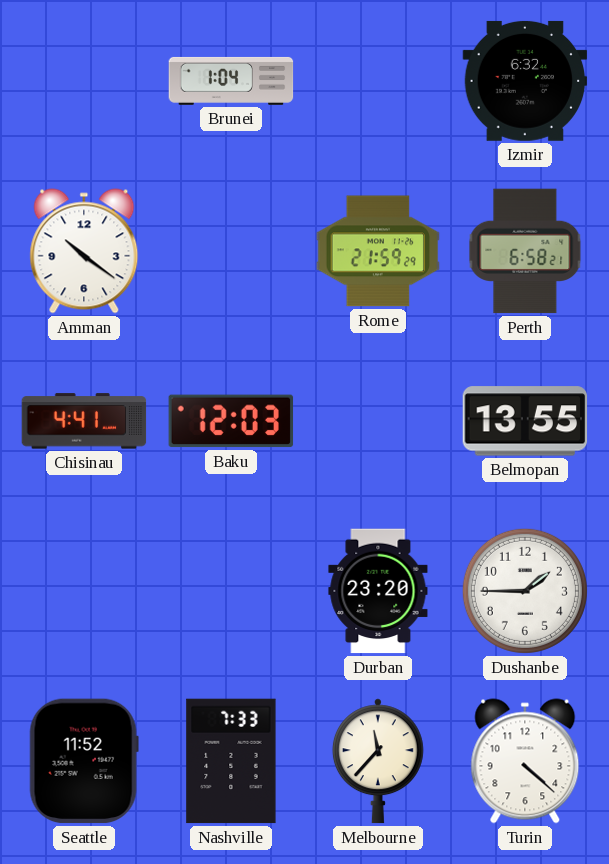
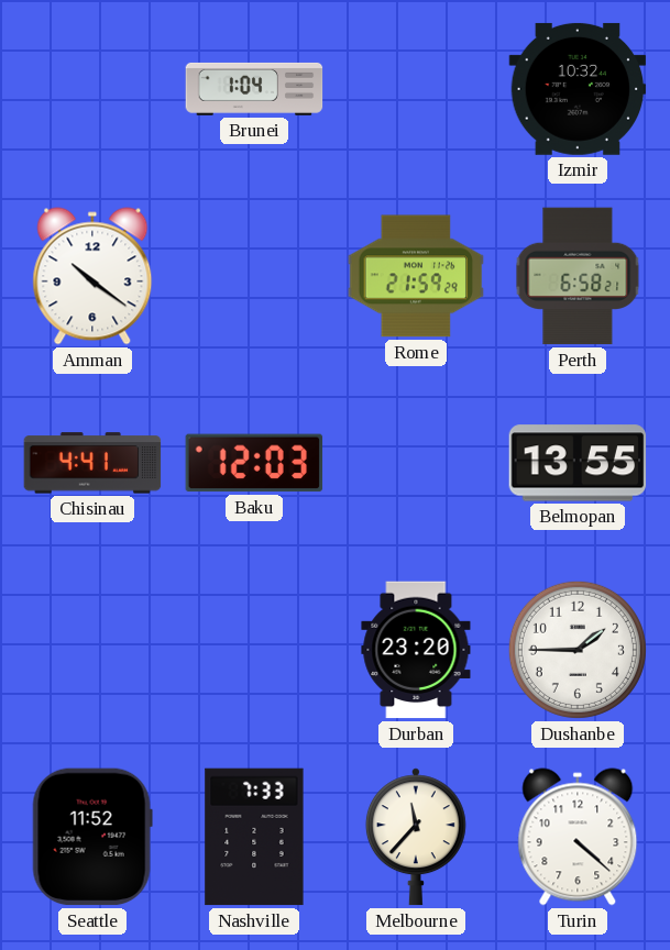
Izmir: 6:32 -> 10:32
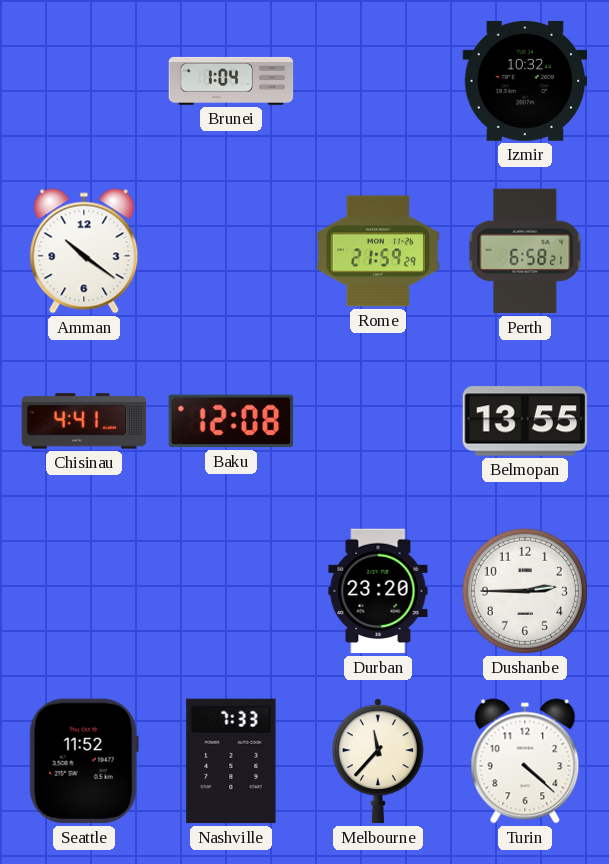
Baku: 12:03 -> 12:08
Dushanbe: 1:45 -> 2:45
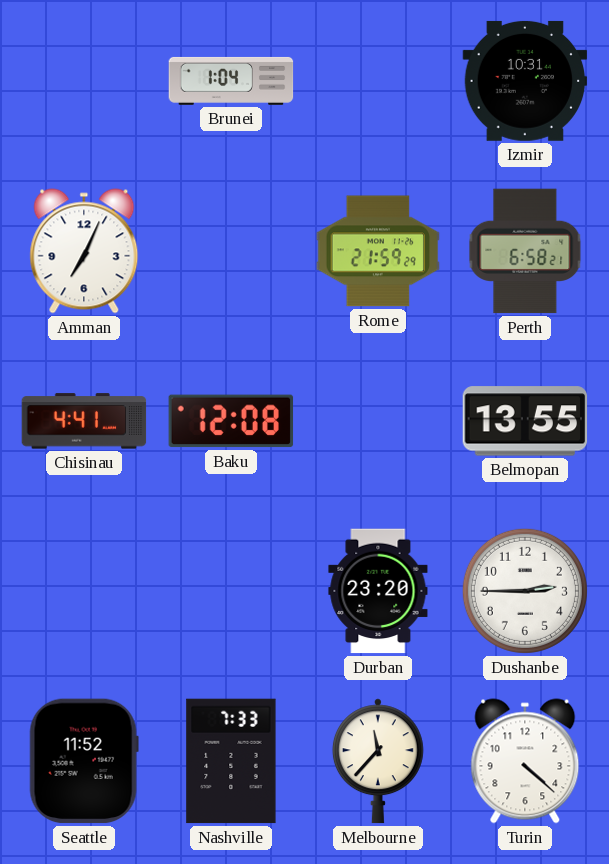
Izmir: 10:32 -> 10:31
Amman: 10:21 -> 7:04
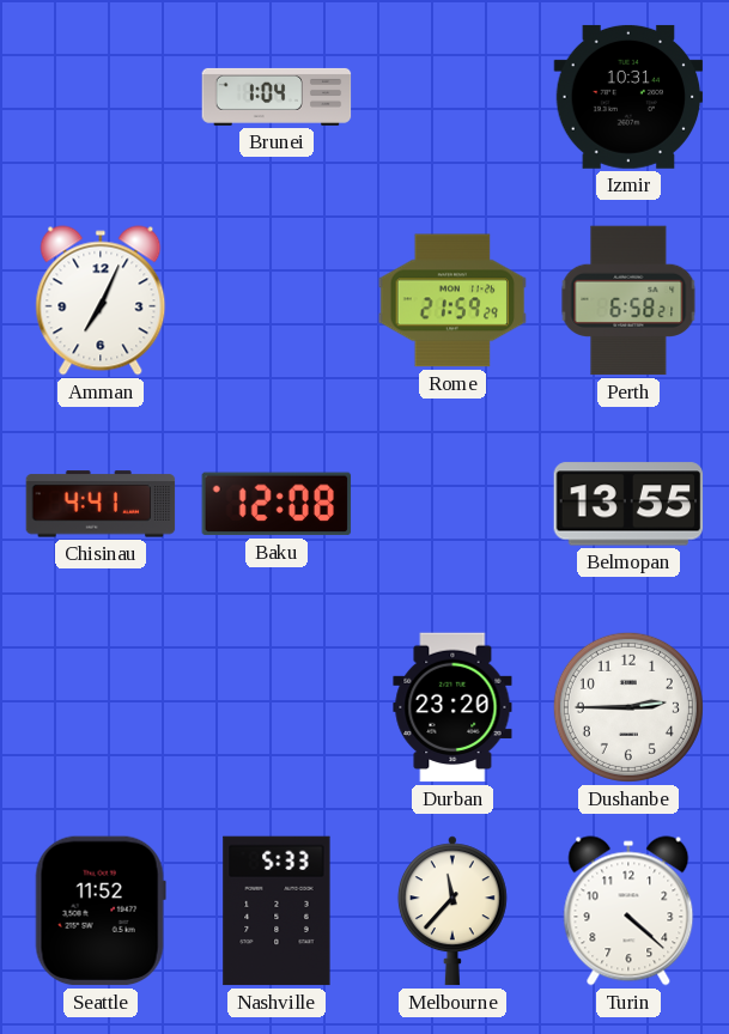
Nashville: 7:33 -> 5:33
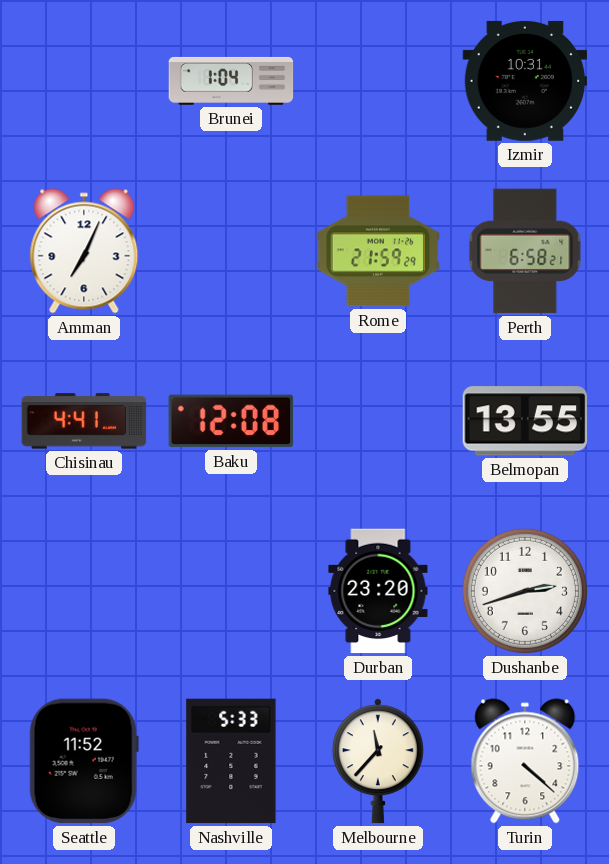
Dushanbe: 2:45 -> 2:42
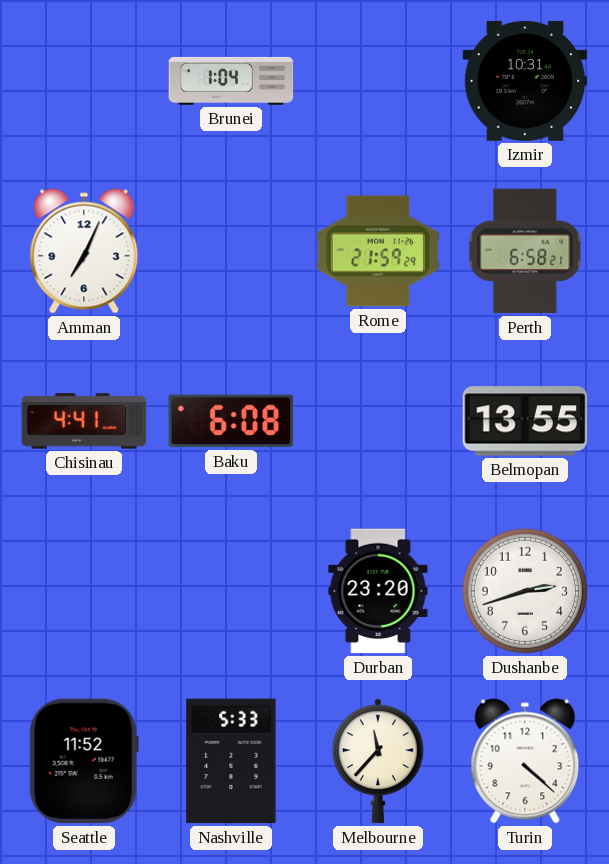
Baku: 12:08 -> 6:08
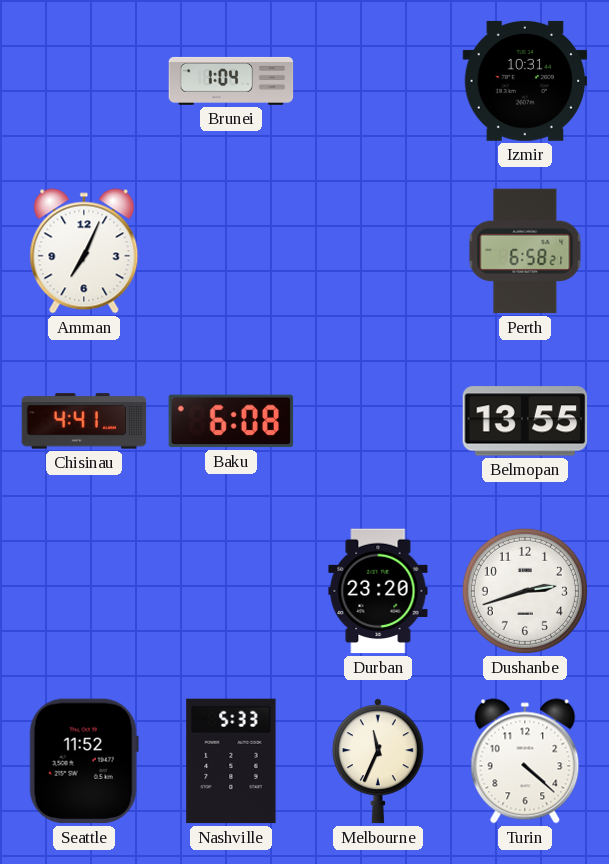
Rome: 21:59 -> none
Melbourne: 11:37 -> 11:34
